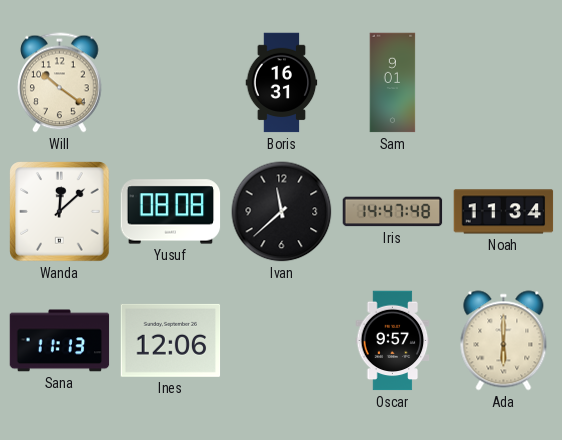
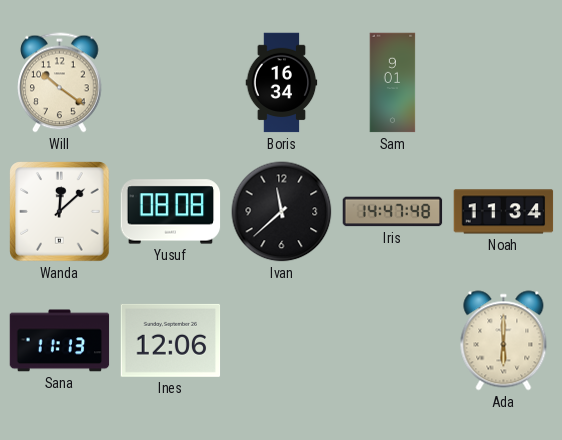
Boris: 16:31 -> 16:34
Oscar: 9:57 -> none
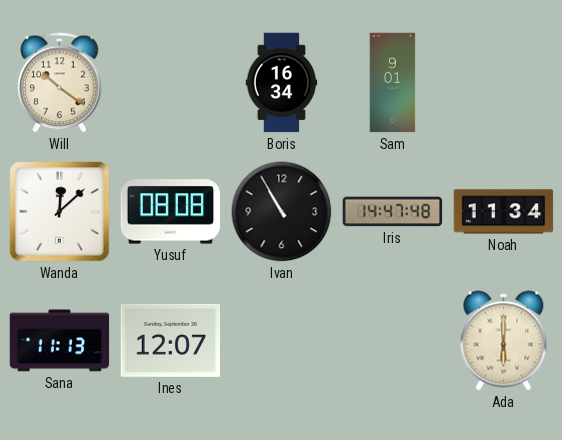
Ivan: 11:38 -> 10:55
Ines: 12:06 -> 12:07
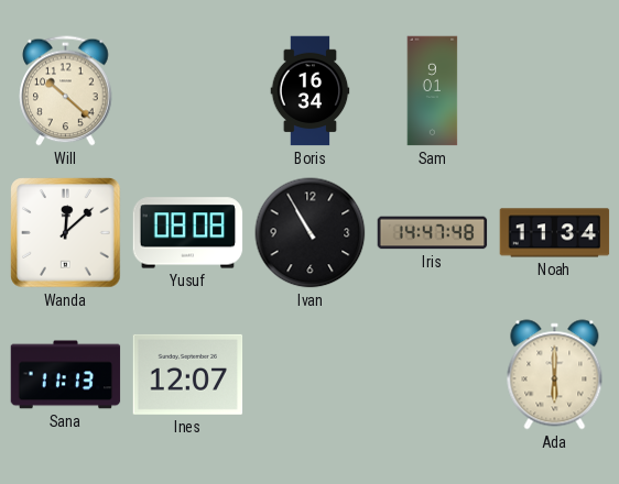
Will: 10:21 -> 10:22
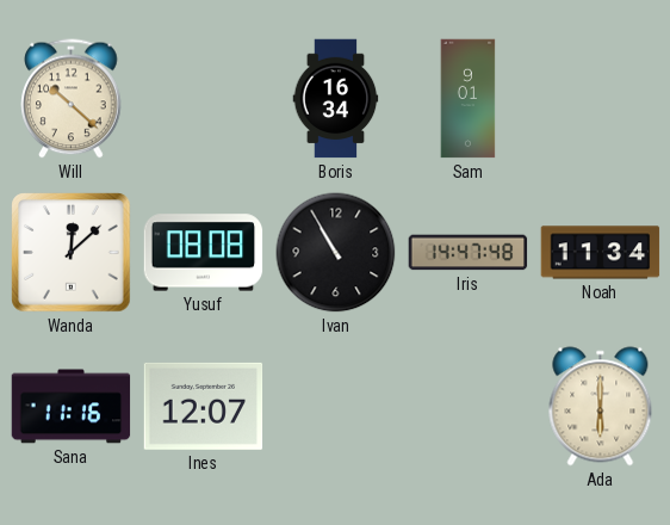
Sana: 11:13 -> 11:16
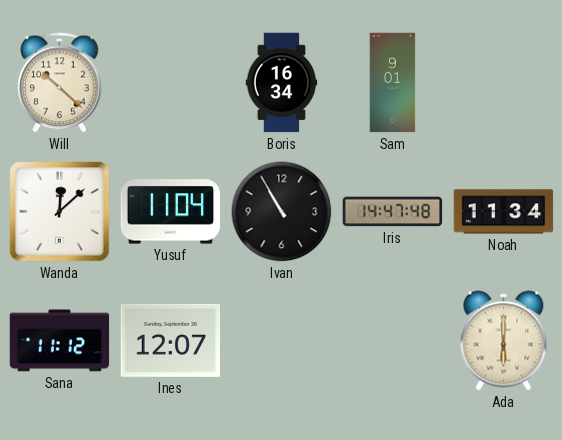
Yusuf: 08:08 -> 11:04
Sana: 11:16 -> 11:12
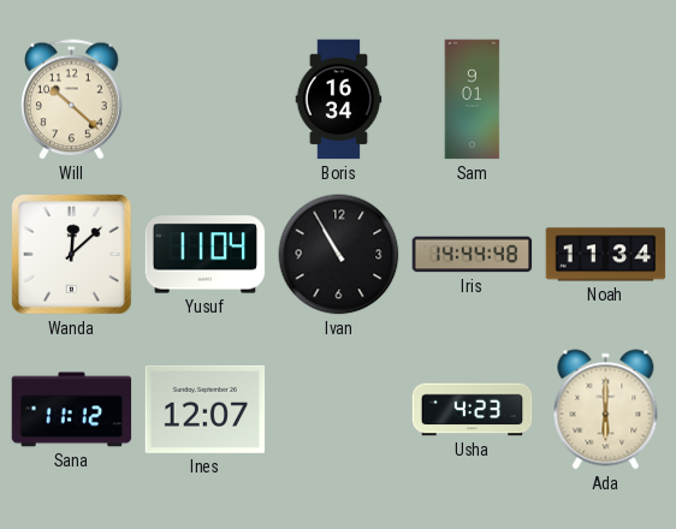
Iris: 14:47 -> 14:44
Usha: none -> 4:23
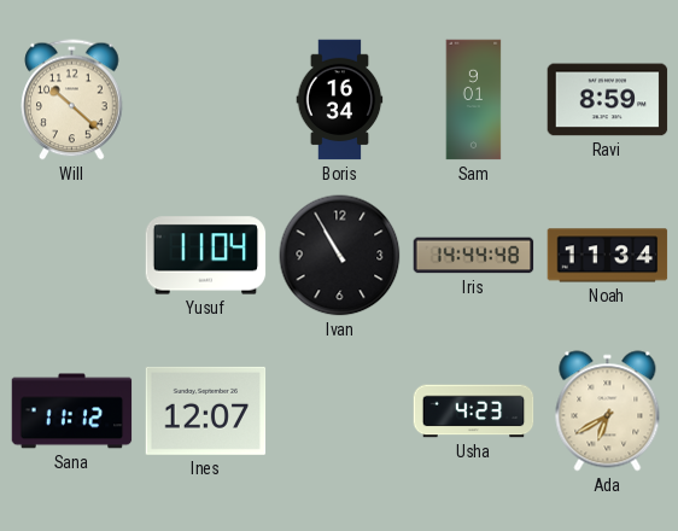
Ravi: none -> 8:59
Wanda: 12:08 -> none
Ada: 6:00 -> 6:40
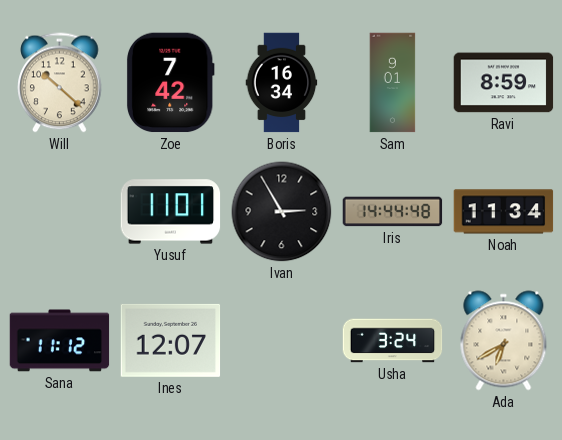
Zoe: none -> 7:42
Yusuf: 11:04 -> 11:01
Ivan: 10:55 -> 2:55
Usha: 4:23 -> 3:24
